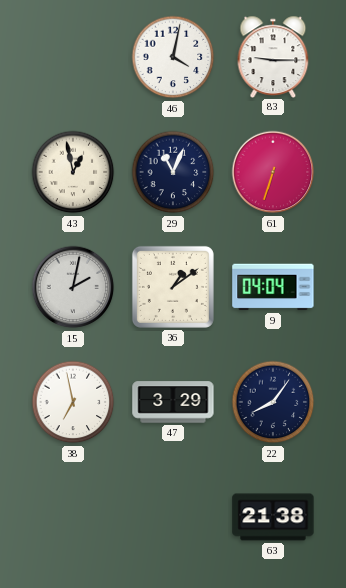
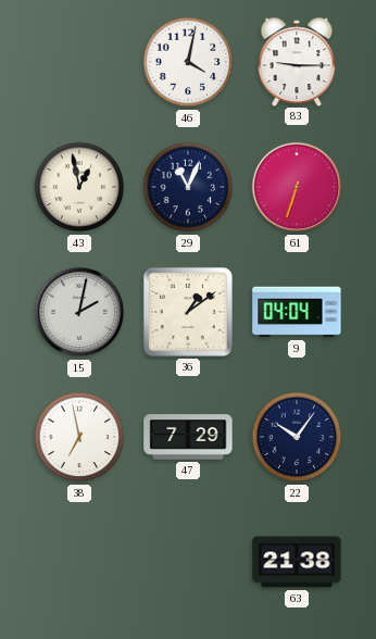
47: 3:29 -> 7:29
22: 8:06 -> 10:06
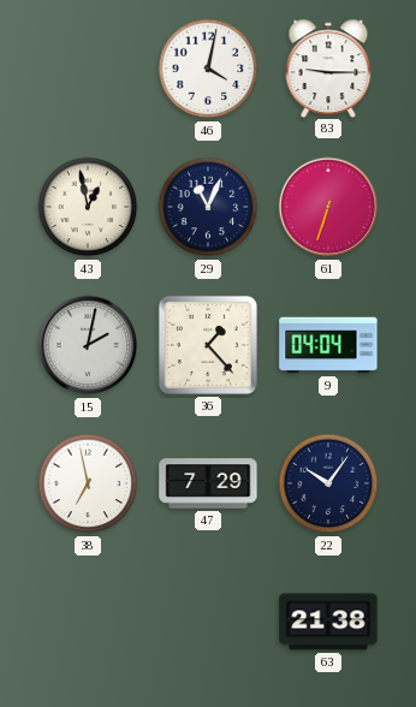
36: 1:09 -> 1:23
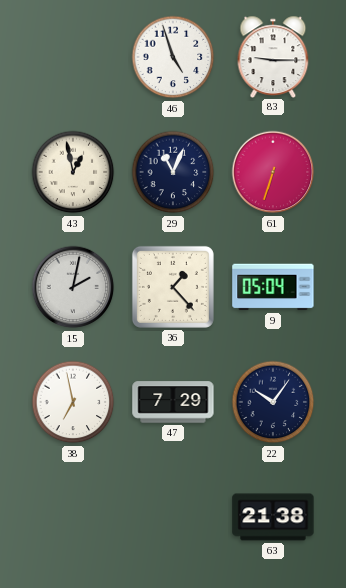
46: 4:02 -> 4:57
9: 04:04 -> 05:04
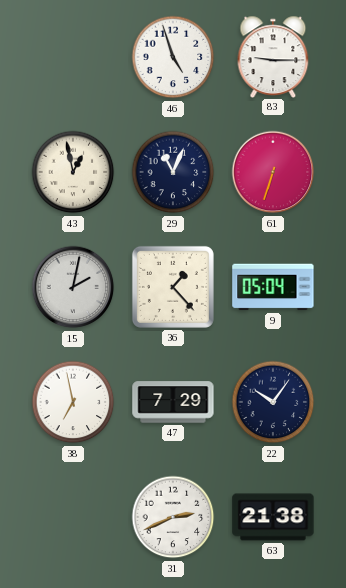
31: none -> 2:41
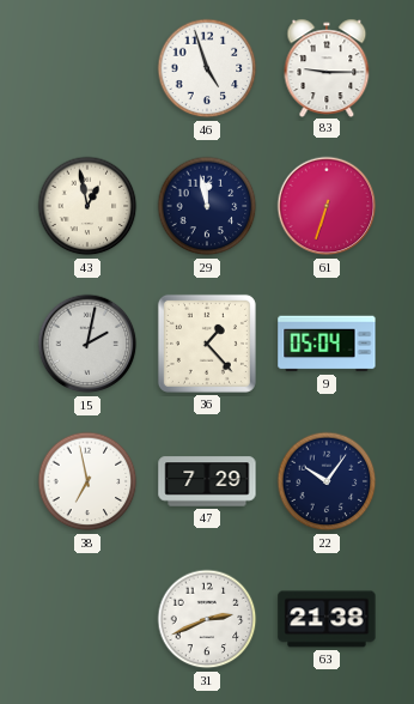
29: 11:04 -> 11:58
